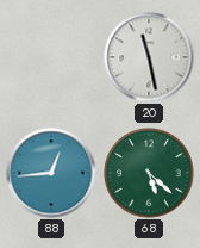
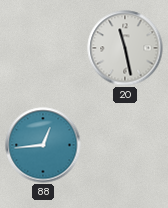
68: 5:22 -> none
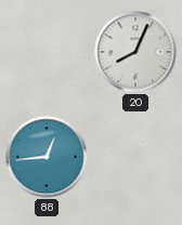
20: 11:28 -> 8:04
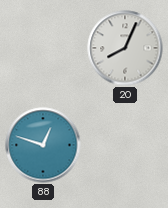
88: 12:44 -> 12:48
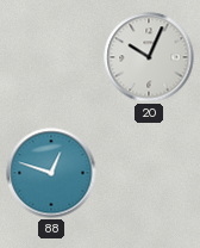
20: 8:04 -> 10:04
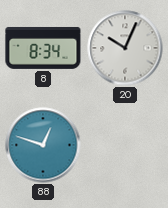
8: none -> 8:34
